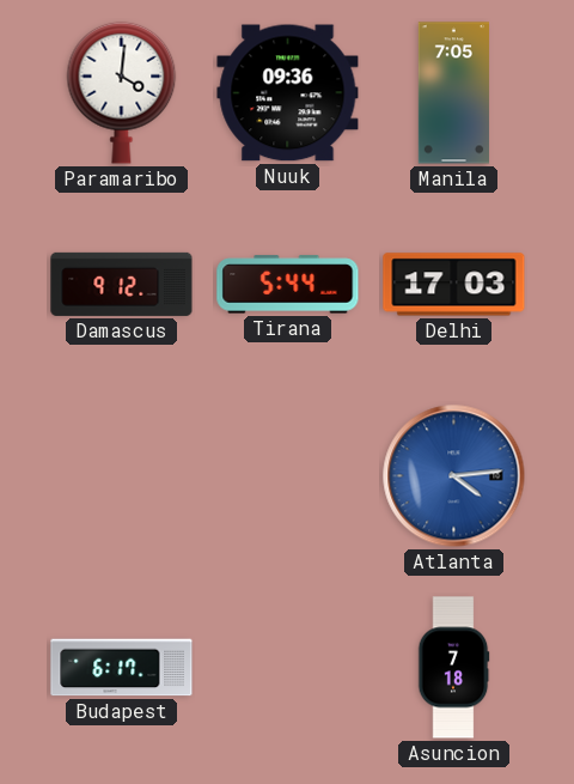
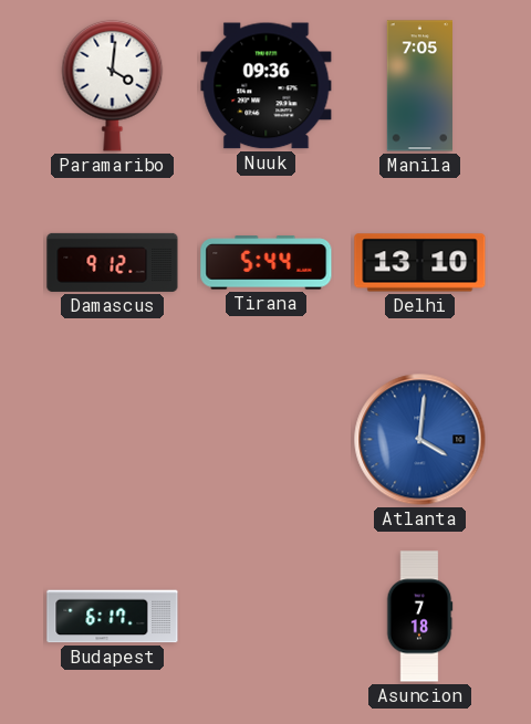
Delhi: 17:03 -> 13:10
Atlanta: 4:14 -> 4:01
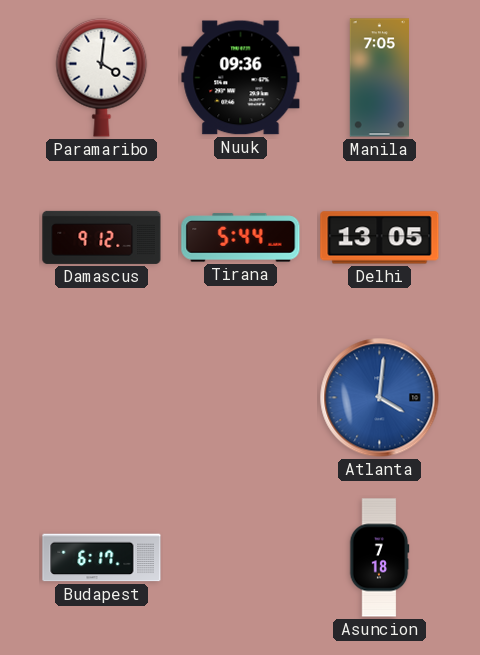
Delhi: 13:10 -> 13:05
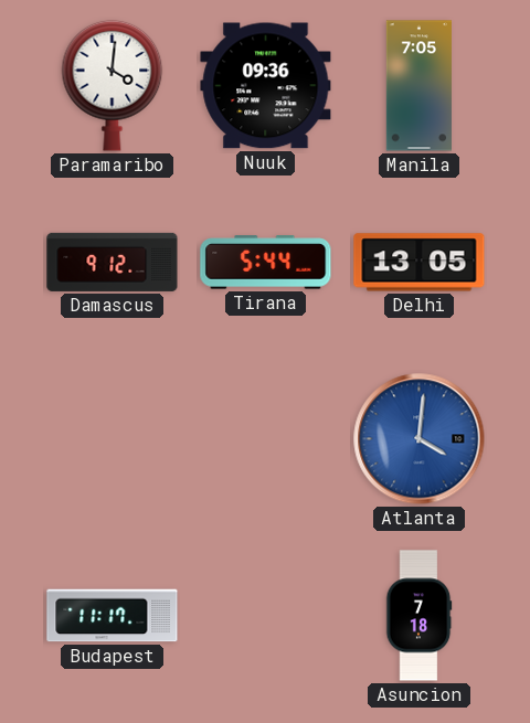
Budapest: 6:17 -> 11:17
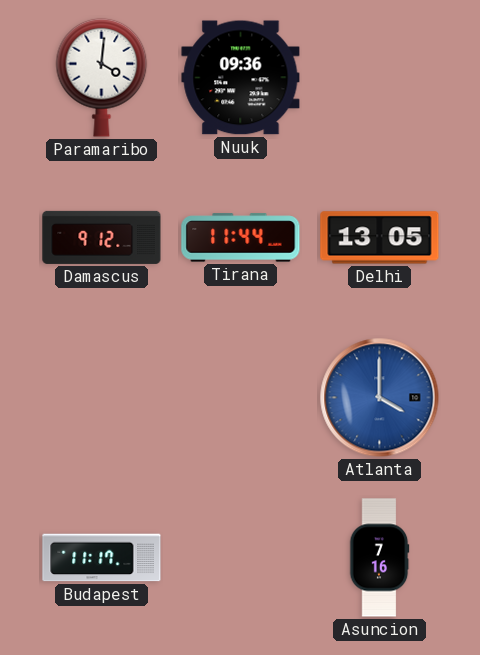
Manila: 7:05 -> none
Tirana: 5:44 -> 11:44
Atlanta: 4:01 -> 4:00
Asuncion: 7:18 -> 7:16
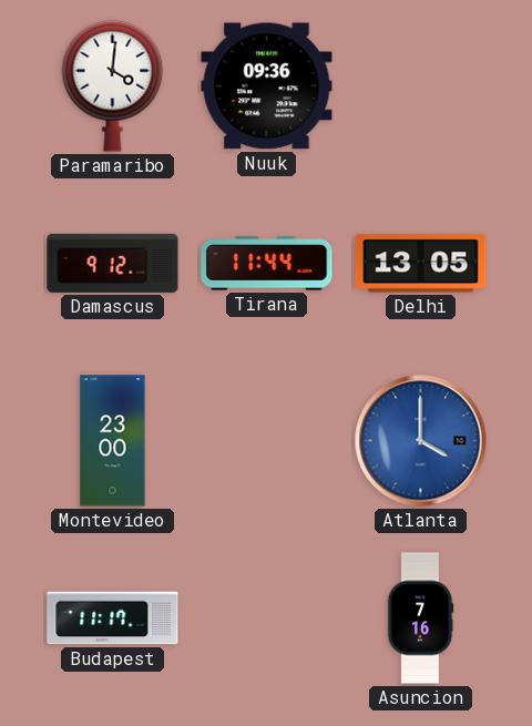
Montevideo: none -> 23:00
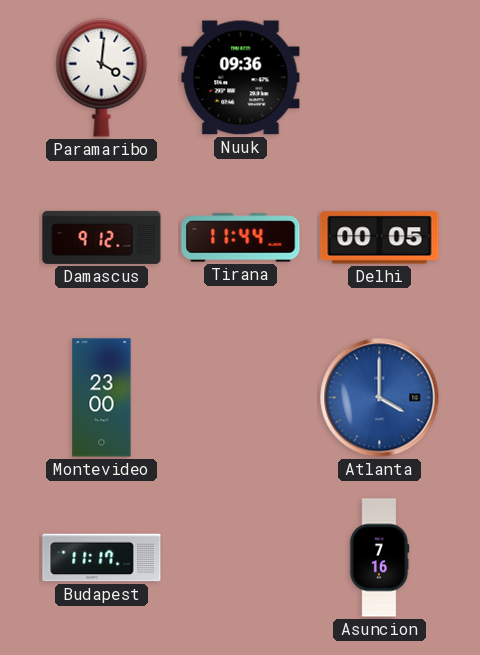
Delhi: 13:05 -> 00:05
